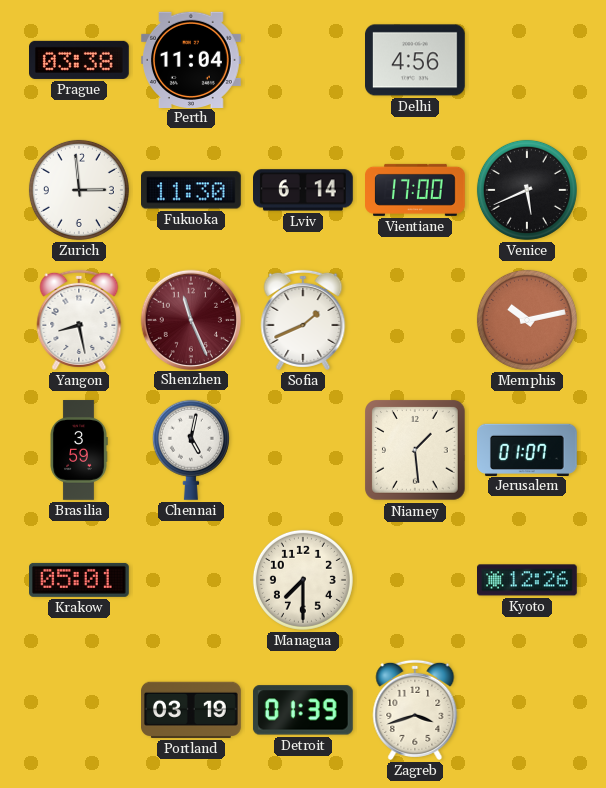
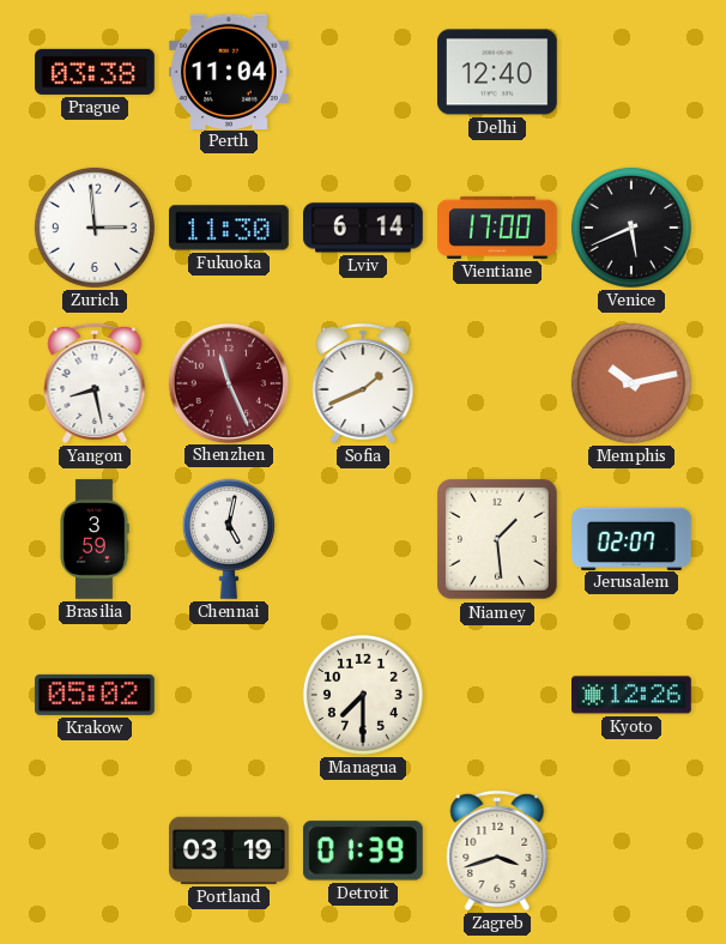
Delhi: 4:56 -> 12:40
Jerusalem: 01:07 -> 02:07
Krakow: 05:01 -> 05:02
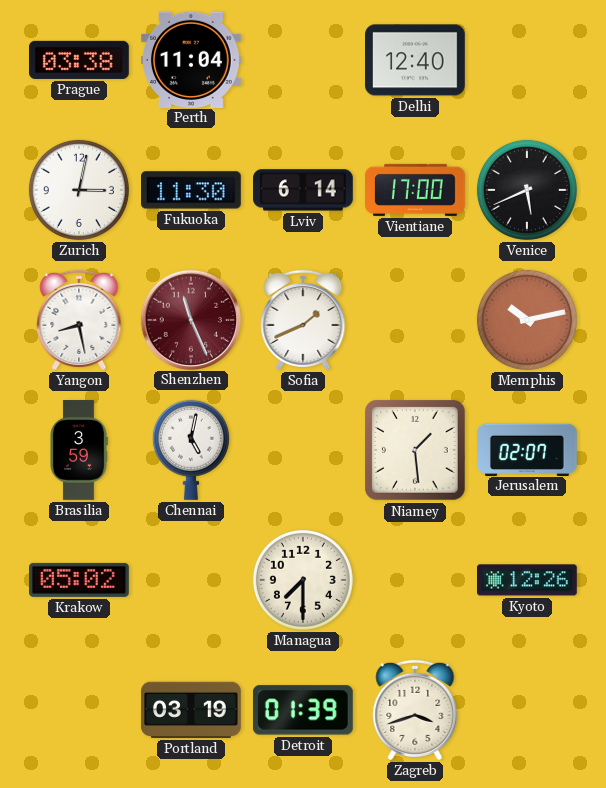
Zurich: 2:59 -> 3:02
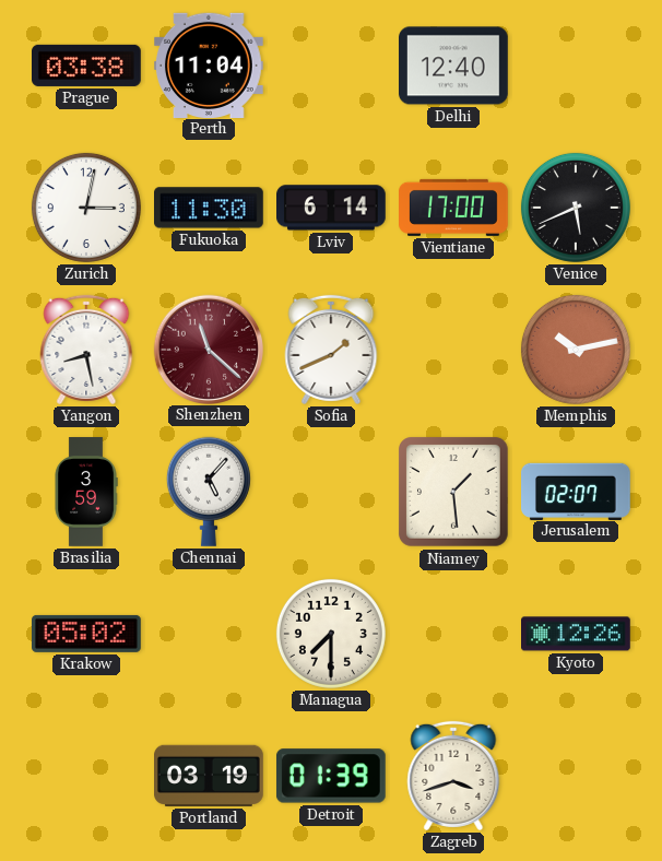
Shenzhen: 11:26 -> 11:22
Chennai: 5:02 -> 5:07
